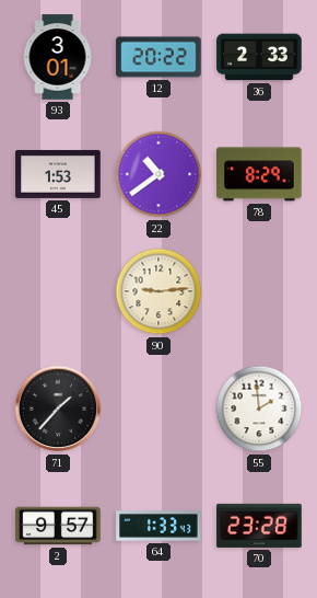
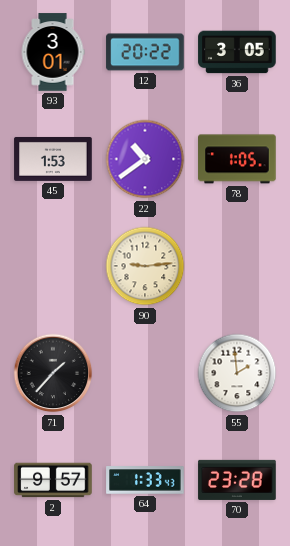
36: 2:33 -> 3:05
78: 8:29 -> 1:05
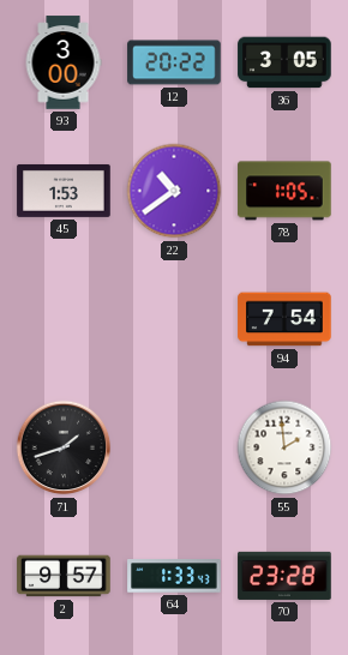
93: 3:01 -> 3:00
90: 9:14 -> none
94: none -> 7:54
71: 1:37 -> 1:42
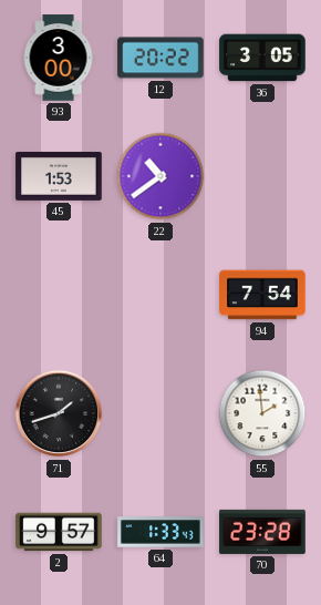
78: 1:05 -> none
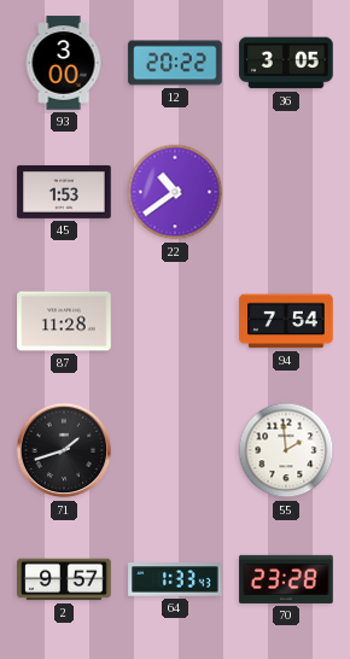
87: none -> 11:28
